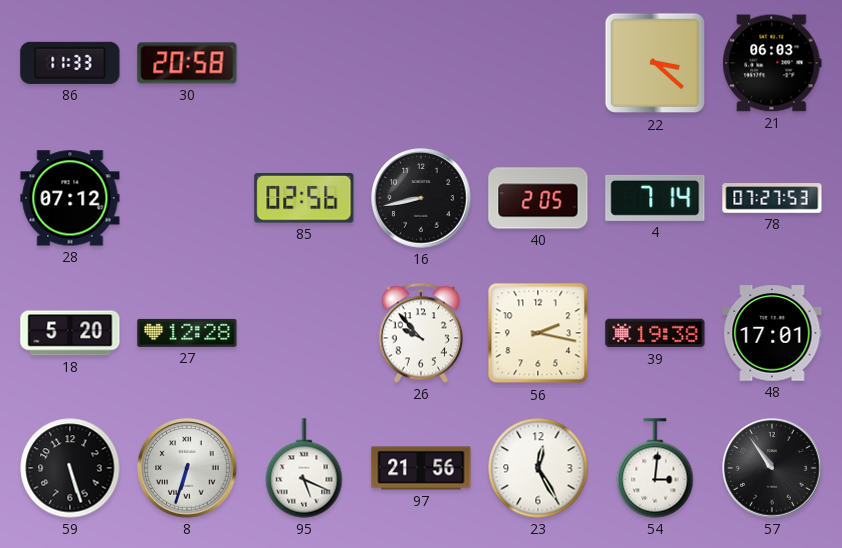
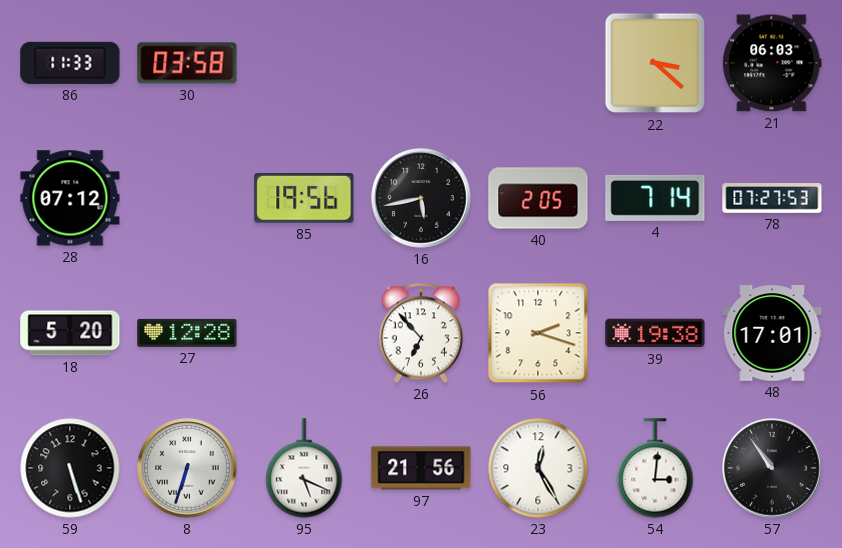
30: 20:58 -> 03:58
85: 02:56 -> 19:56
16: 8:43 -> 5:43
26: 9:53 -> 6:53
56: 2:17 -> 2:18
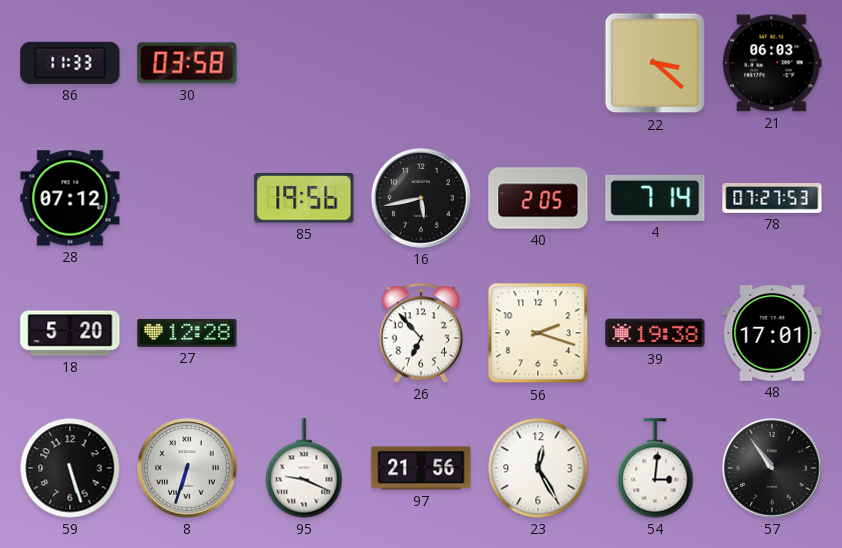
95: 5:19 -> 9:19
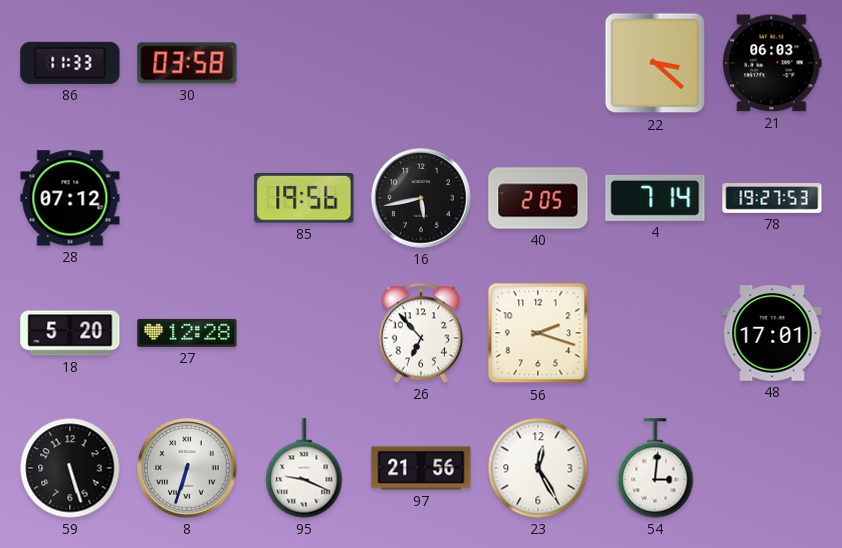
78: 07:27 -> 19:27
39: 19:38 -> none
57: 10:54 -> none
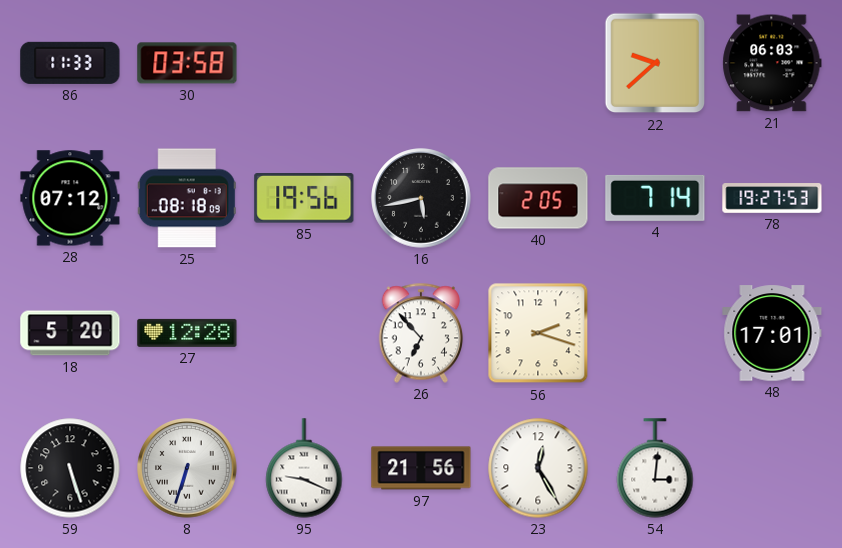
22: 3:22 -> 9:38
25: none -> 08:18
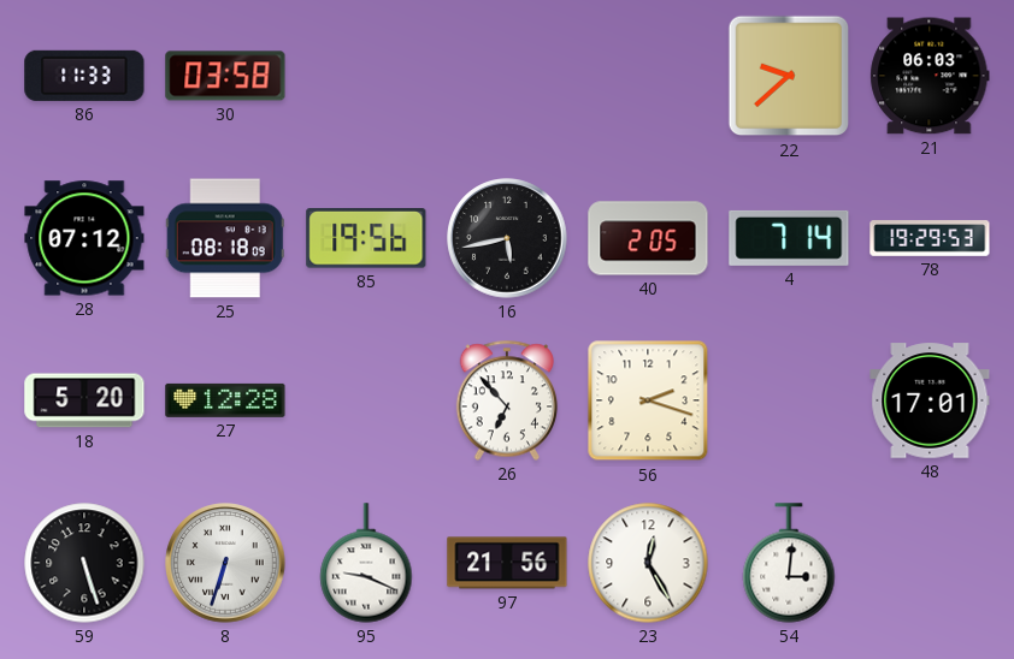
78: 19:27 -> 19:29
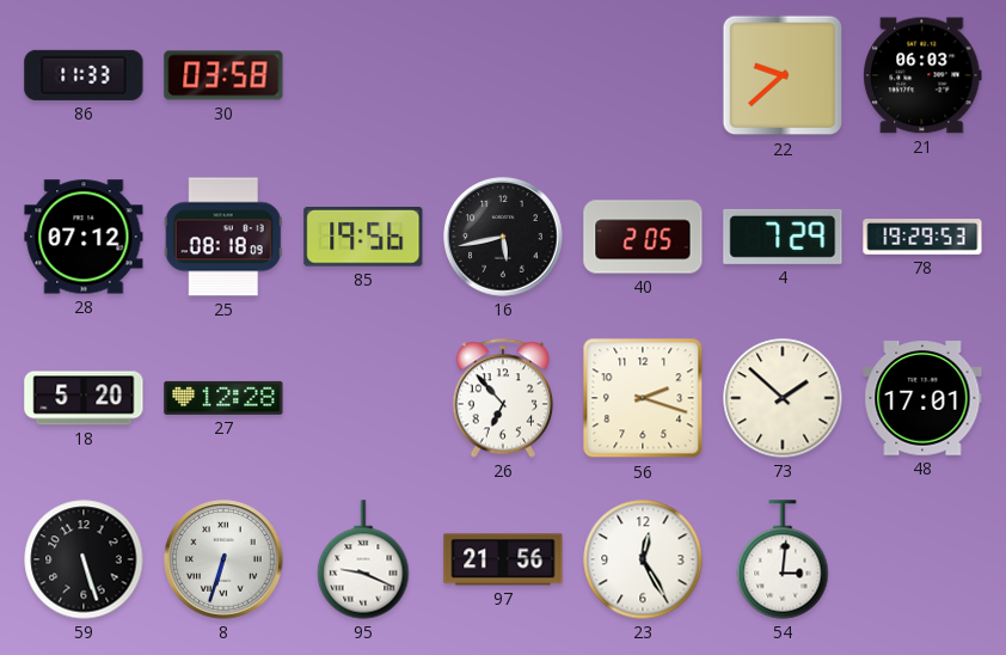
4: 7:14 -> 7:29
73: none -> 1:52
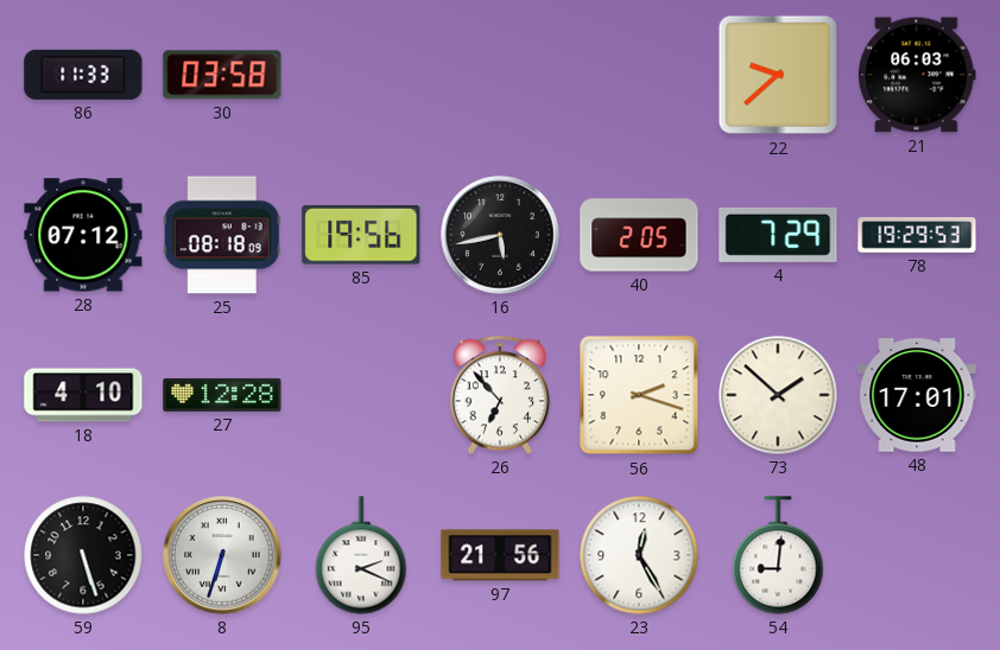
18: 5:20 -> 4:10
95: 9:19 -> 2:19
54: 3:01 -> 9:01
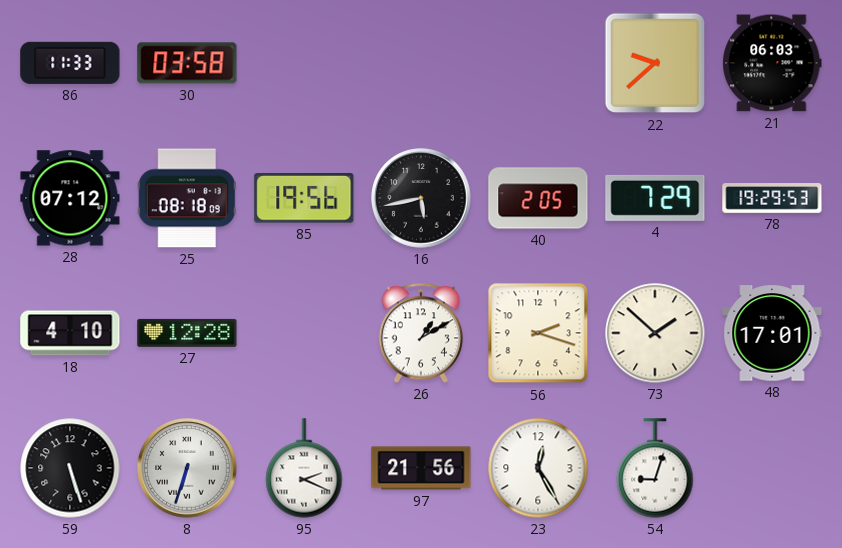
26: 6:53 -> 1:10
54: 9:01 -> 9:03
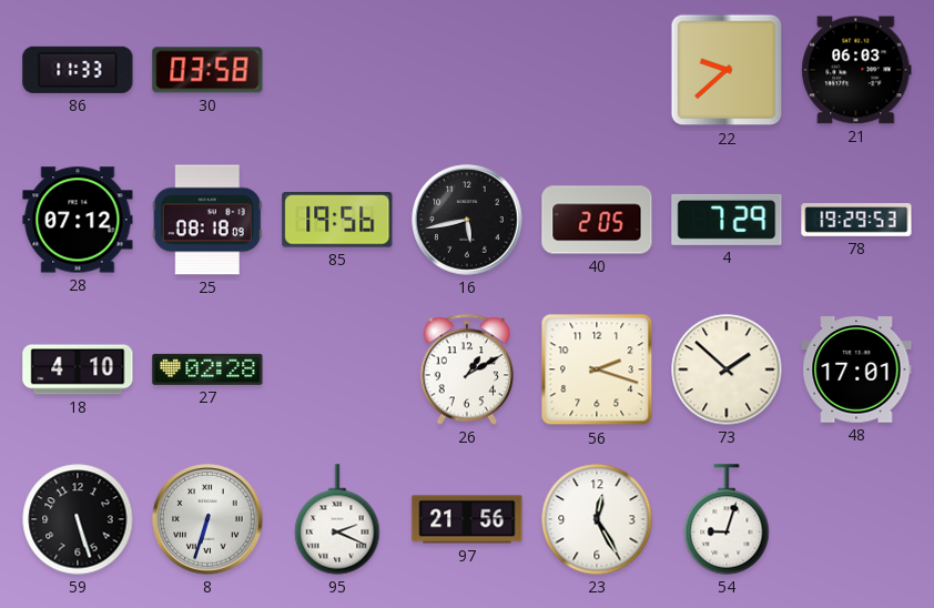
27: 12:28 -> 02:28
